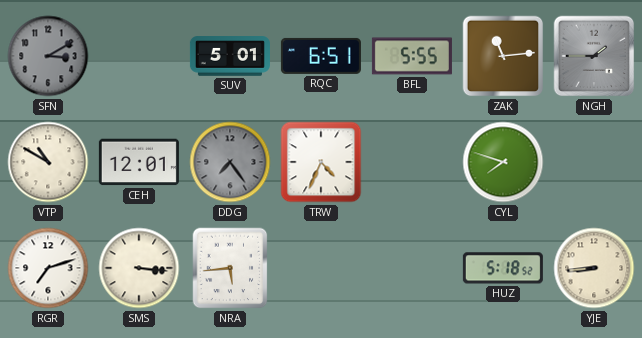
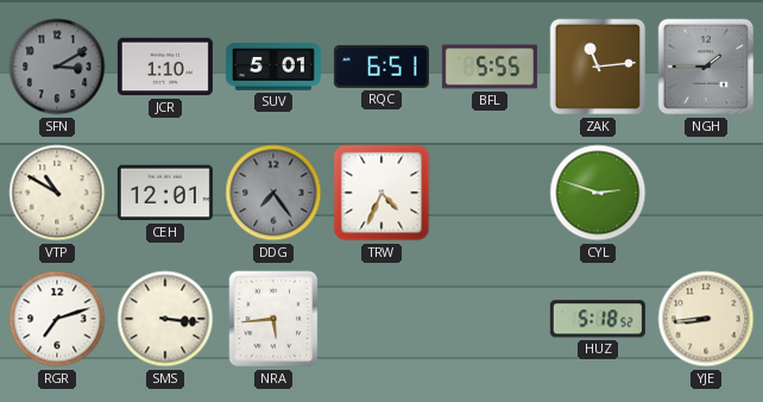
JCR: none -> 1:10
CYL: 7:48 -> 2:48
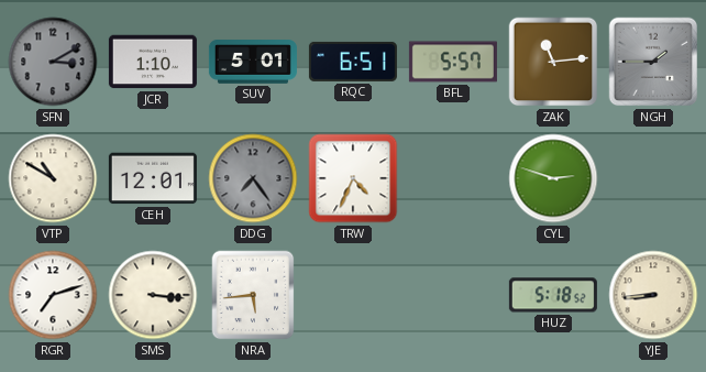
BFL: 5:55 -> 5:57
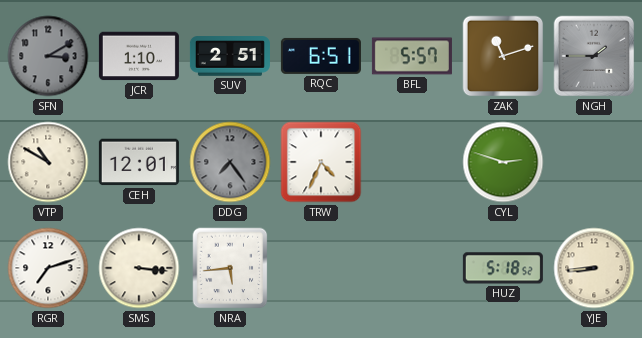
SUV: 5:01 -> 2:51
ZAK: 11:14 -> 11:12
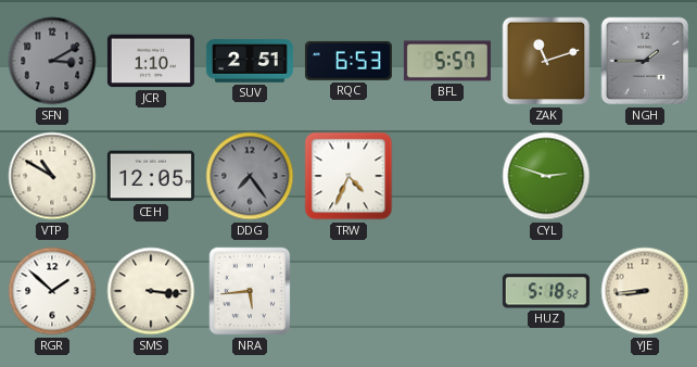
RQC: 6:51 -> 6:53
CEH: 12:01 -> 12:05
RGR: 7:12 -> 1:52
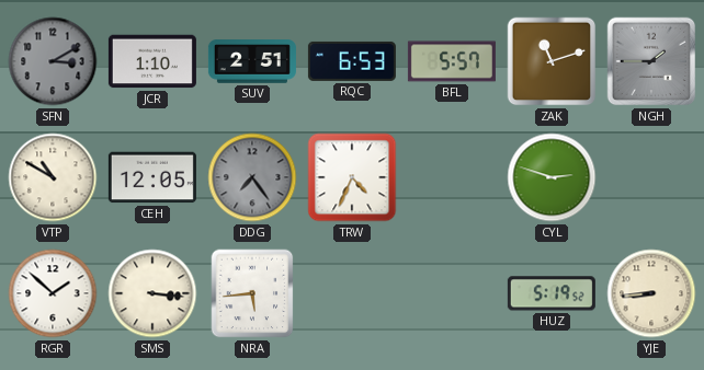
HUZ: 5:18 -> 5:19
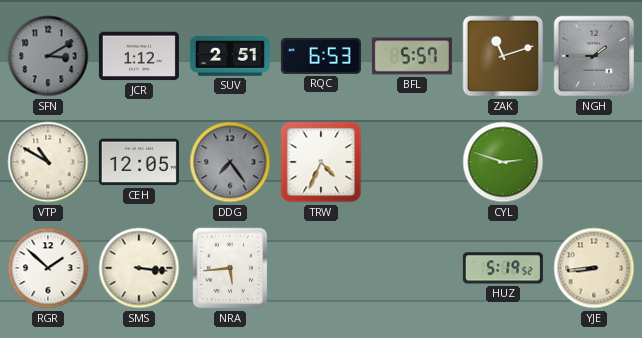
JCR: 1:10 -> 1:12
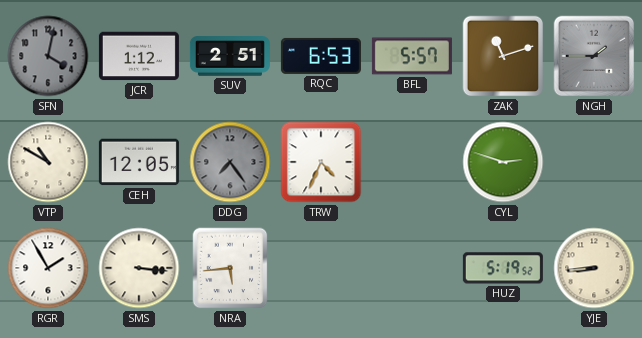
SFN: 3:10 -> 4:02
RGR: 1:52 -> 1:55
